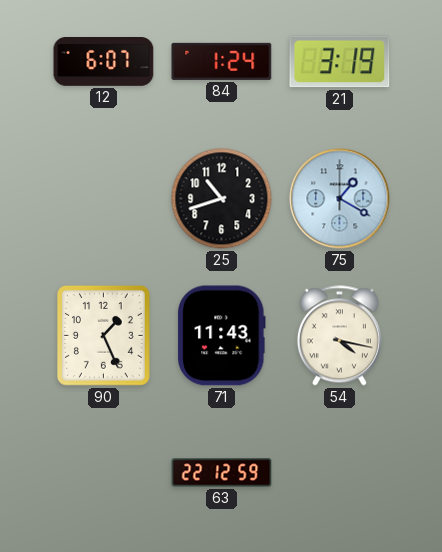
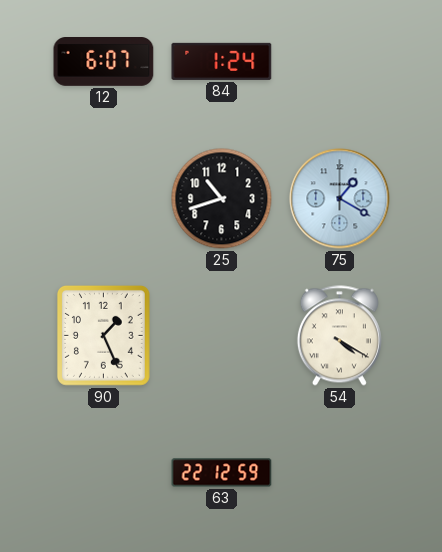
21: 3:19 -> none
71: 11:43 -> none
54: 4:17 -> 4:20
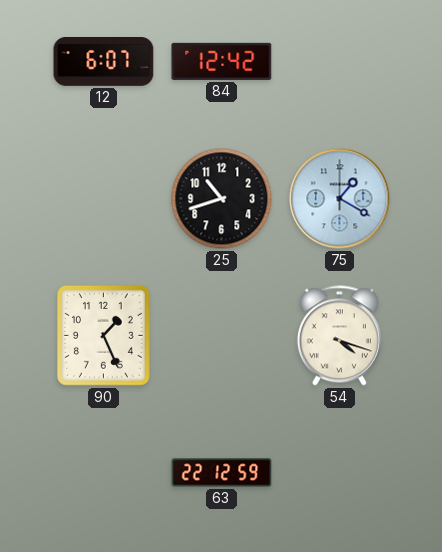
84: 1:24 -> 12:42
54: 4:20 -> 4:18
